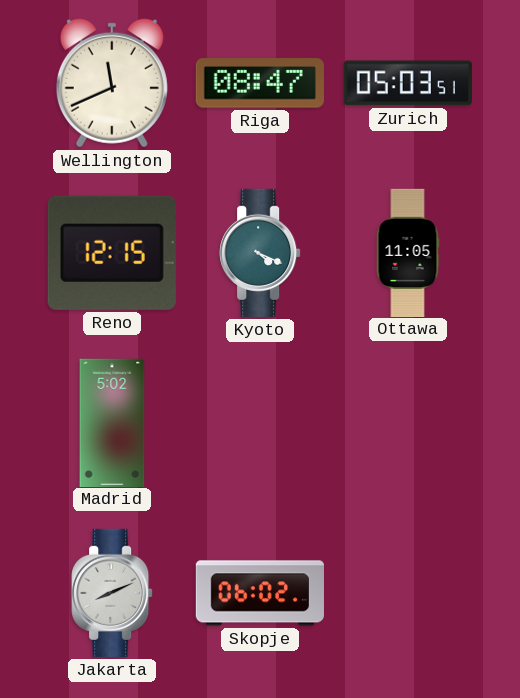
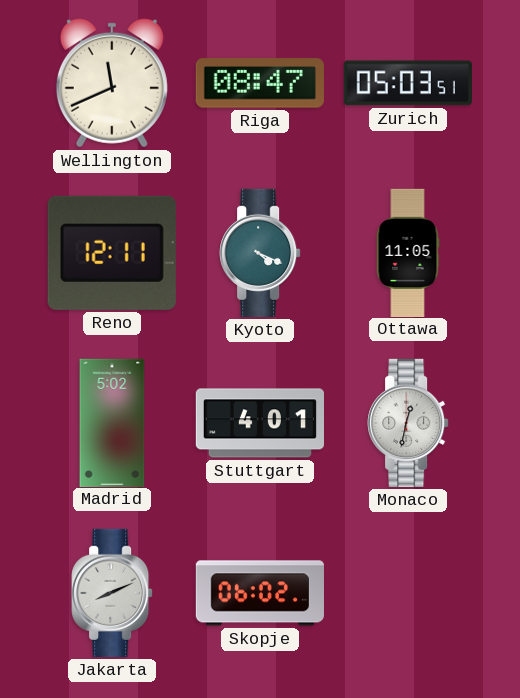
Reno: 12:15 -> 12:11
Stuttgart: none -> 4:01
Monaco: none -> 12:32
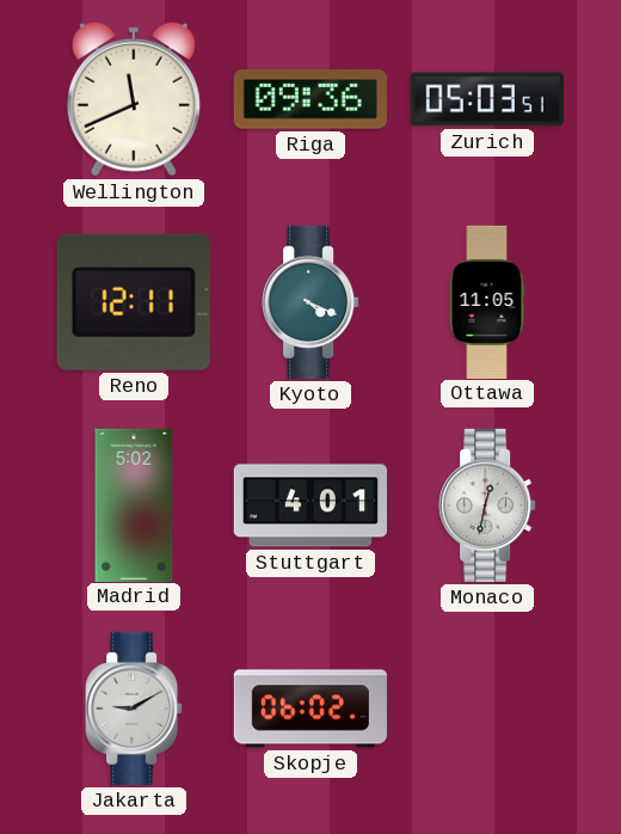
Riga: 08:47 -> 09:36
Jakarta: 8:11 -> 9:10
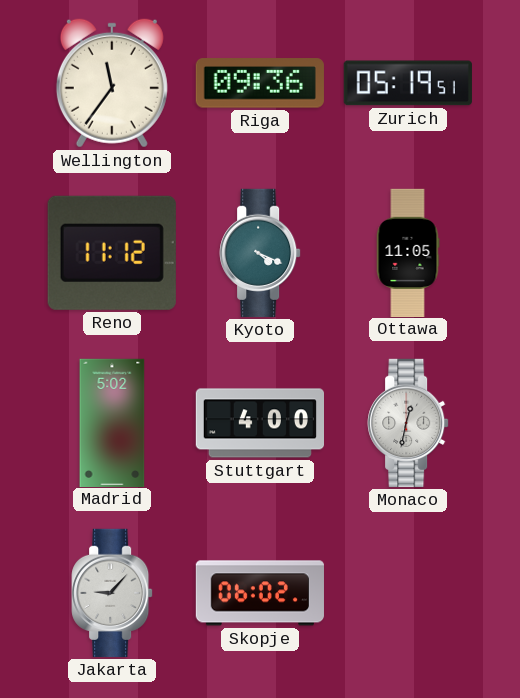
Wellington: 11:41 -> 11:36
Zurich: 05:03 -> 05:19
Reno: 12:11 -> 11:12
Stuttgart: 4:01 -> 4:00
Jakarta: 9:10 -> 9:07
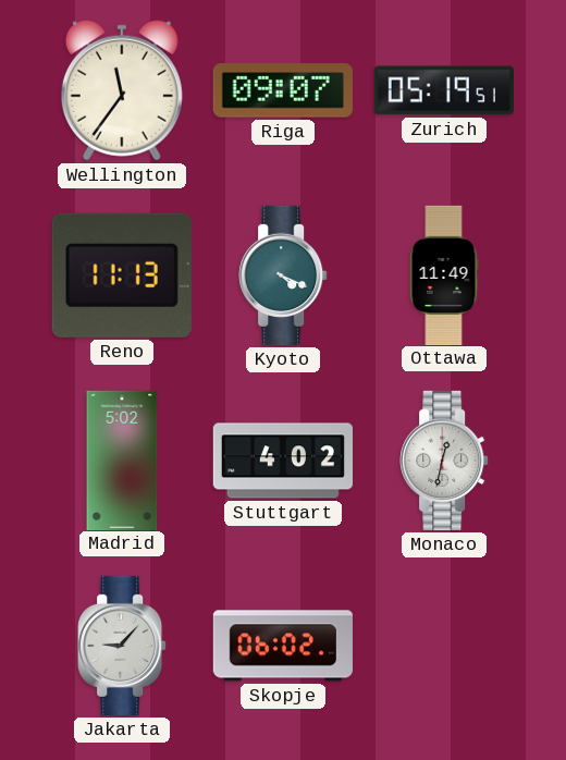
Riga: 09:36 -> 09:07
Reno: 11:12 -> 11:13
Ottawa: 11:05 -> 11:49
Stuttgart: 4:00 -> 4:02
